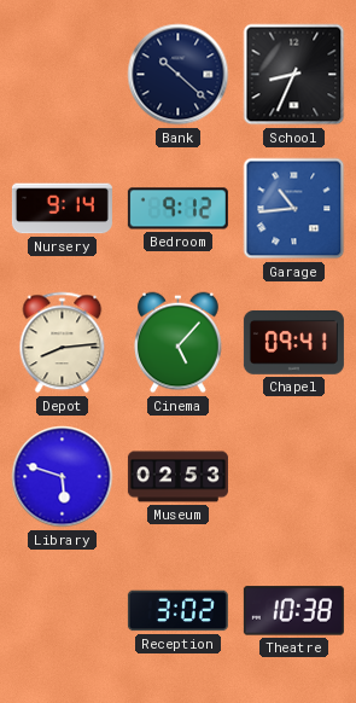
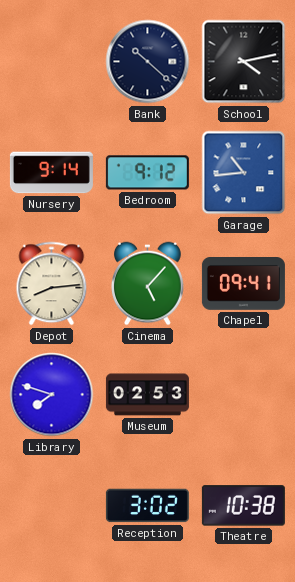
School: 8:34 -> 4:13
Library: 5:48 -> 7:48
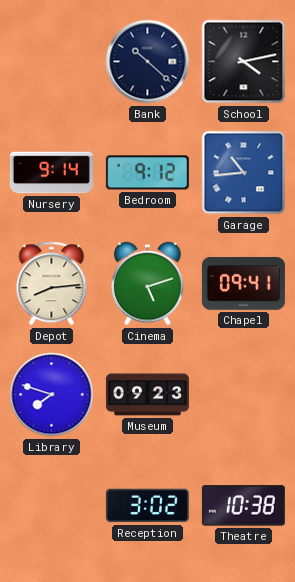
Cinema: 5:07 -> 5:12
Museum: 02:53 -> 09:23
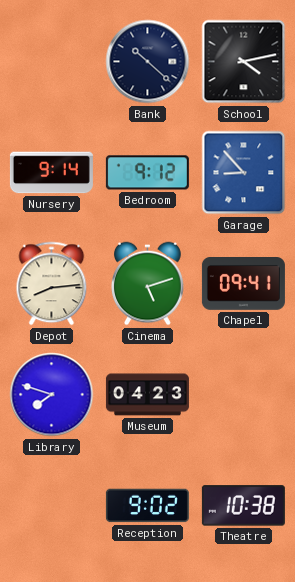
Garage: 10:44 -> 8:53
Museum: 09:23 -> 04:23
Reception: 3:02 -> 9:02
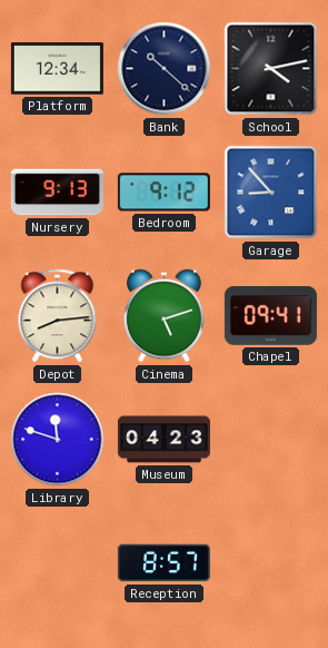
Platform: none -> 12:34
Nursery: 9:14 -> 9:13
Library: 7:48 -> 11:48
Reception: 9:02 -> 8:57
Theatre: 10:38 -> none
